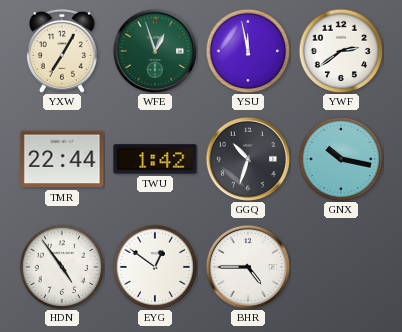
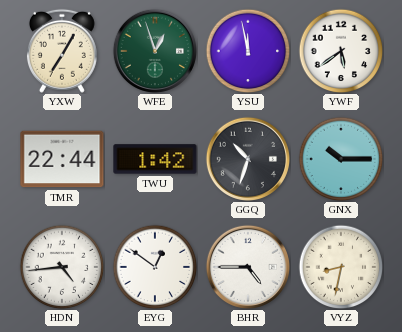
YWF: 2:39 -> 5:39
GNX: 10:17 -> 10:15
HDN: 4:54 -> 4:44
VYZ: none -> 8:32
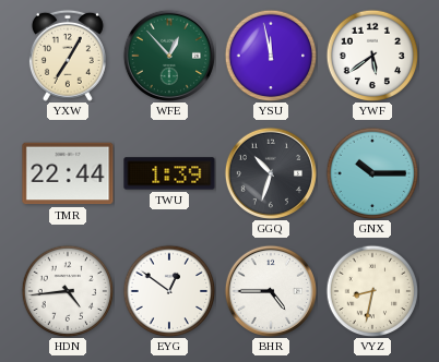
WFE: 12:57 -> 12:53
TWU: 1:42 -> 1:39
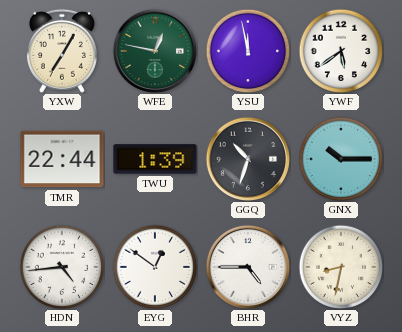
WFE: 12:53 -> 12:47
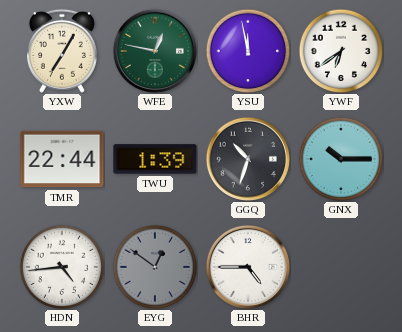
YWF: 5:39 -> 6:39
EYG dial: white -> grey
VYZ: 8:32 -> none
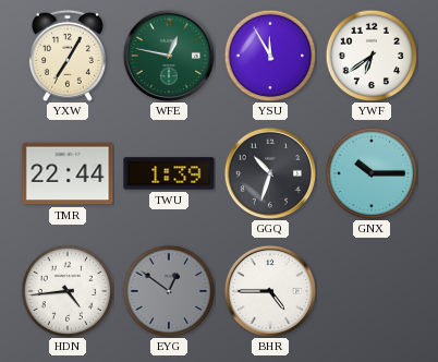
YSU: 11:58 -> 11:55
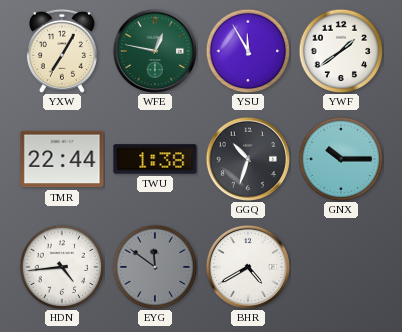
YWF: 6:39 -> 1:39
TWU: 1:39 -> 1:38
EYG: 12:51 -> 11:51
BHR: 4:45 -> 4:40
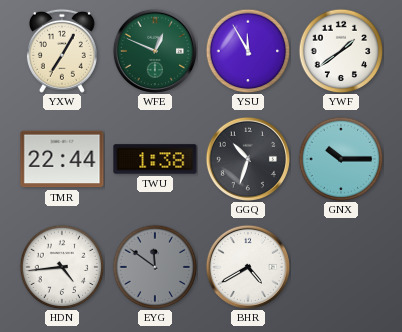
WFE: 12:47 -> 12:49
